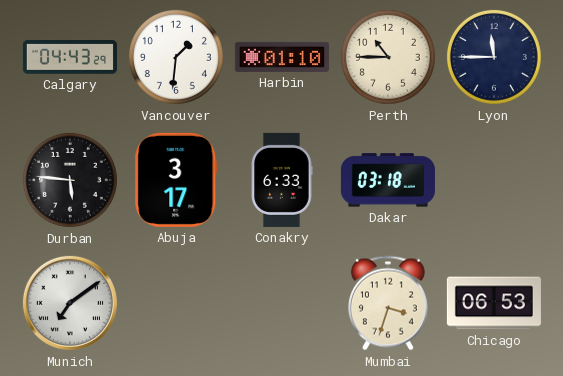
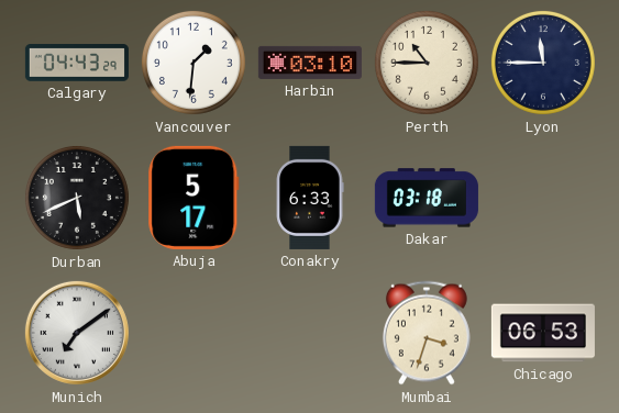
Harbin: 01:10 -> 03:10
Durban: 5:46 -> 5:41
Abuja: 3:17 -> 5:17
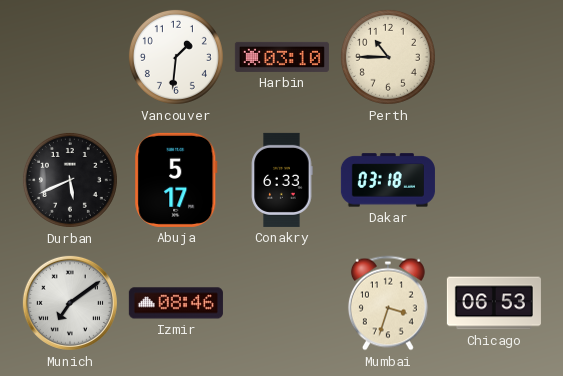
Calgary: 04:43 -> none
Lyon: 11:45 -> none
Izmir: none -> 08:46
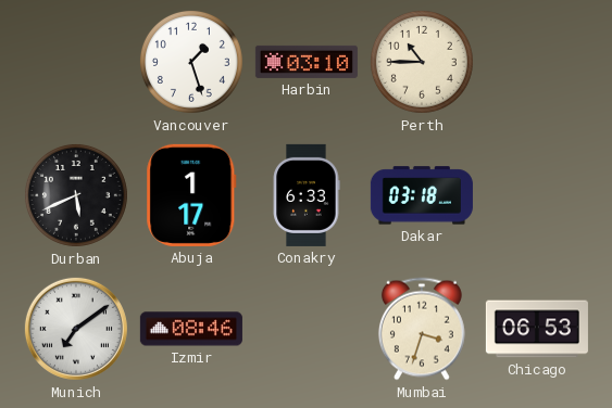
Vancouver: 1:31 -> 1:27
Abuja: 5:17 -> 1:17
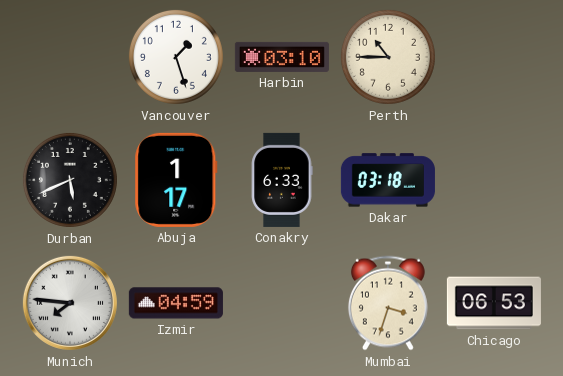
Munich: 7:09 -> 7:46
Izmir: 08:46 -> 04:59
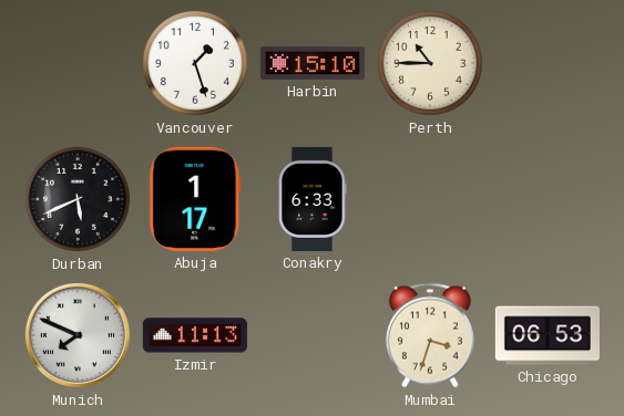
Harbin: 03:10 -> 15:10
Dakar: 03:18 -> none
Munich: 7:46 -> 7:49
Izmir: 04:59 -> 11:13
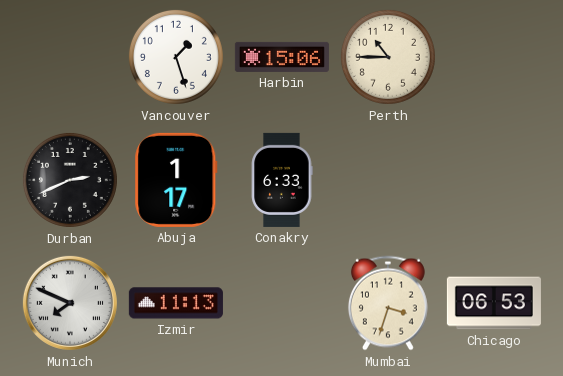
Harbin: 15:10 -> 15:06
Durban: 5:41 -> 2:41
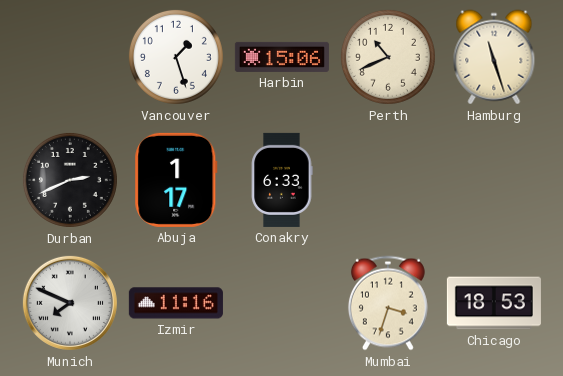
Perth: 10:45 -> 10:41
Hamburg: none -> 11:27
Izmir: 11:13 -> 11:16
Chicago: 06:53 -> 18:53
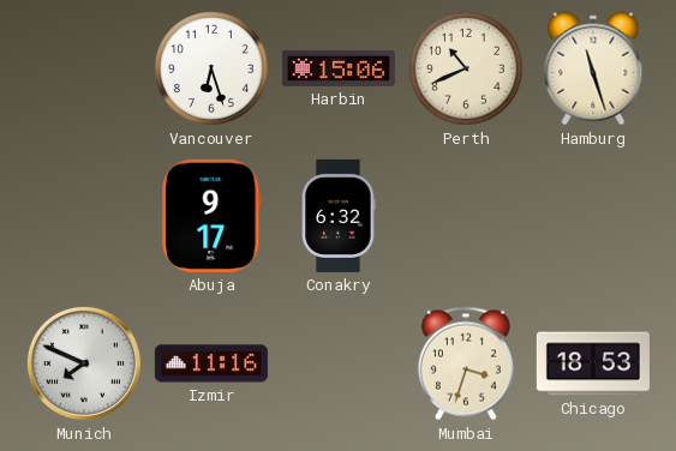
Vancouver: 1:27 -> 6:27
Durban: 2:41 -> none
Abuja: 1:17 -> 9:17
Conakry: 6:33 -> 6:32
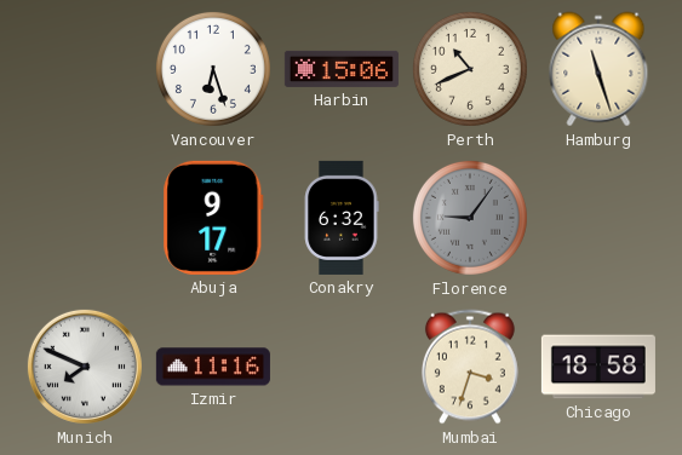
Florence: none -> 9:06
Chicago: 18:53 -> 18:58
